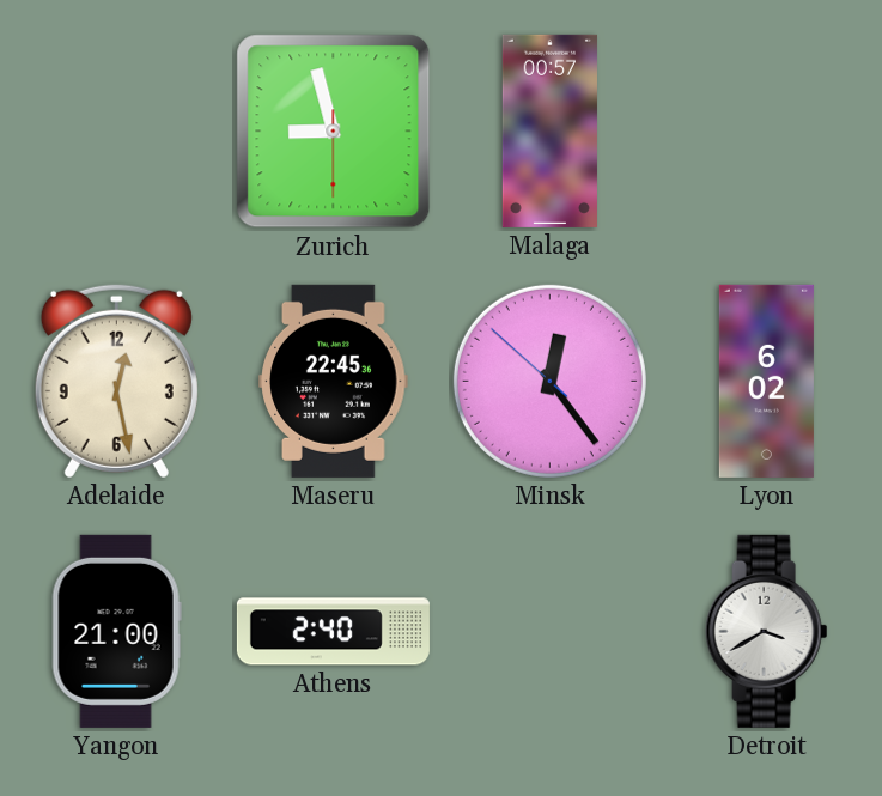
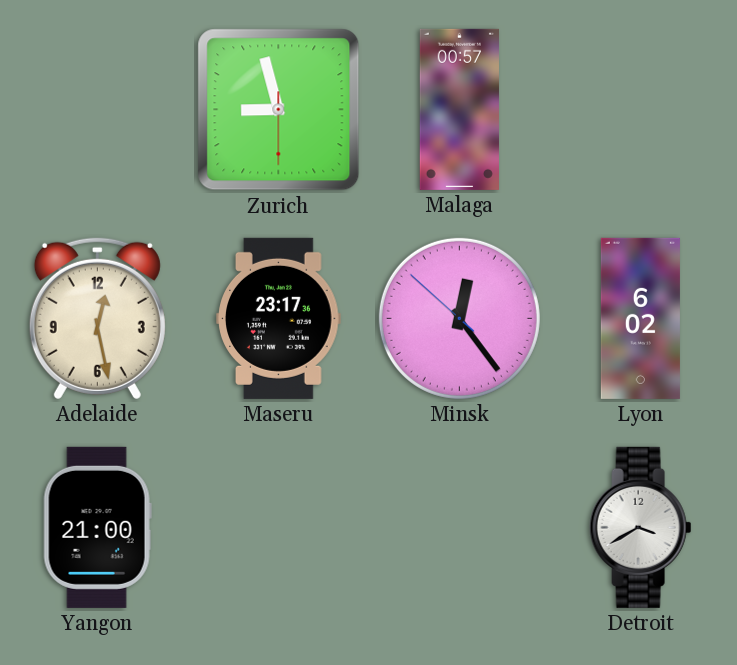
Maseru: 22:45 -> 23:17
Athens: 2:40 -> none
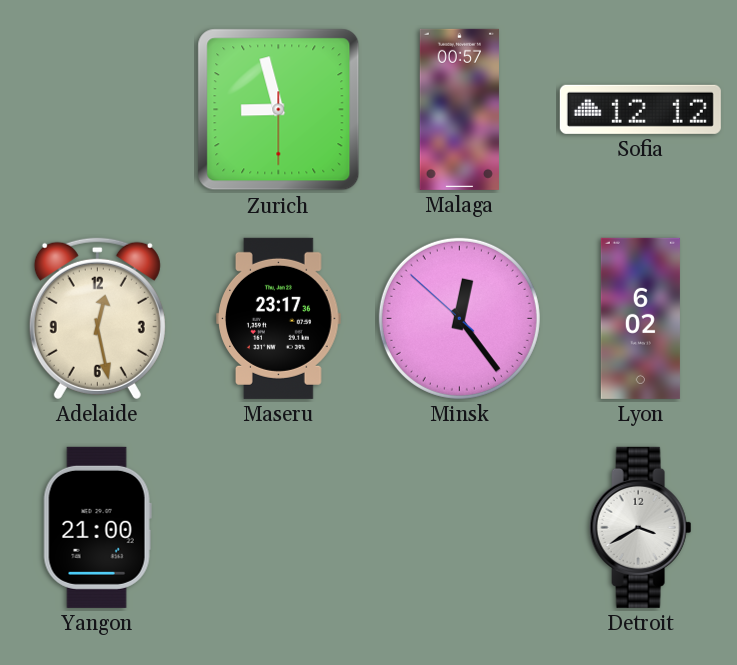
Sofia: none -> 12:12
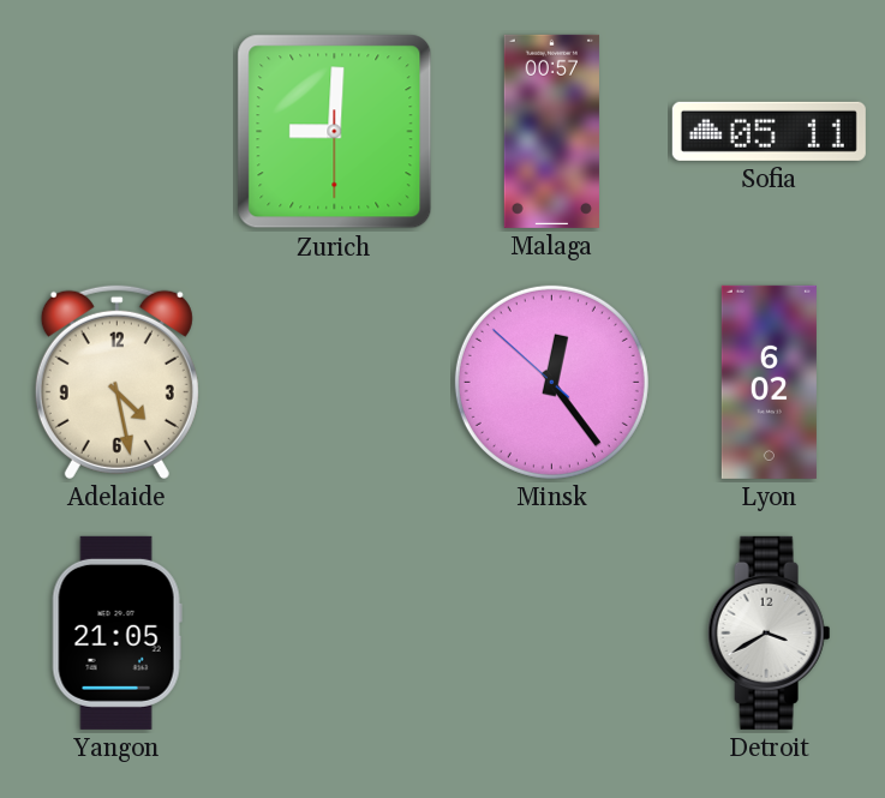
Zurich: 8:57 -> 9:00
Sofia: 12:12 -> 05:11
Adelaide: 12:28 -> 4:28
Maseru: 23:17 -> none
Yangon: 21:00 -> 21:05
